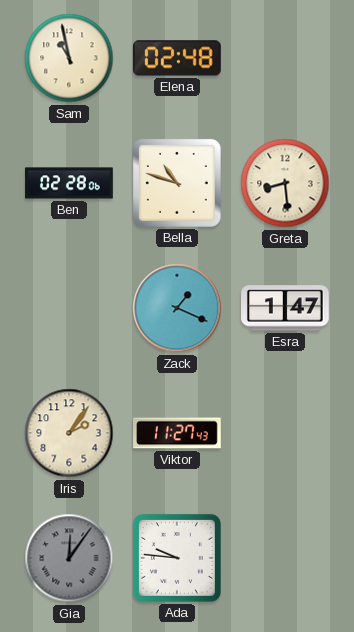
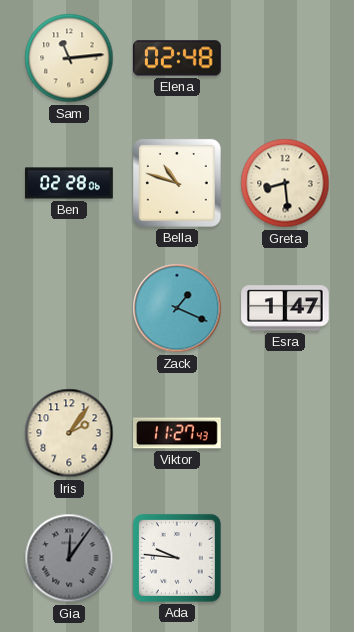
Sam: 10:58 -> 11:14
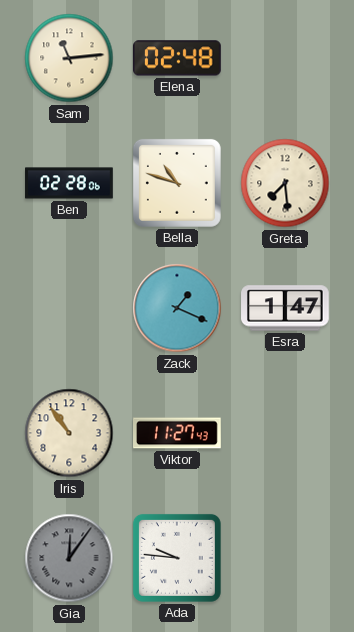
Greta: 8:29 -> 7:29
Iris: 2:06 -> 10:54
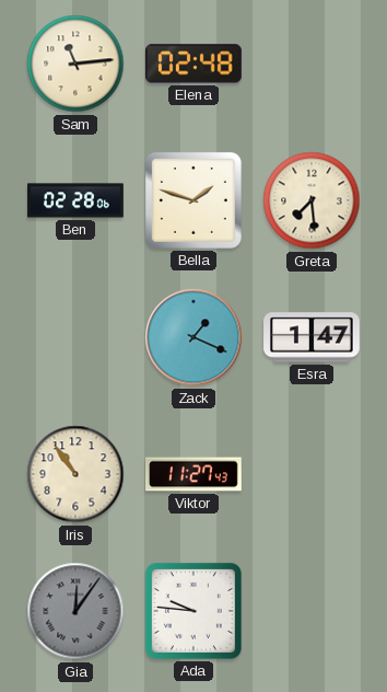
Bella: 10:48 -> 1:48
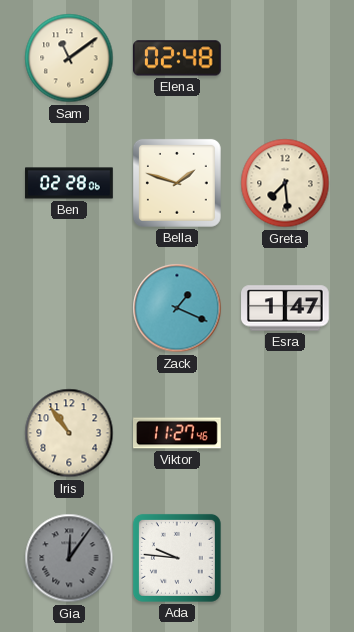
Sam: 11:14 -> 11:09
Viktor: 11:27:43 -> 11:27:46
